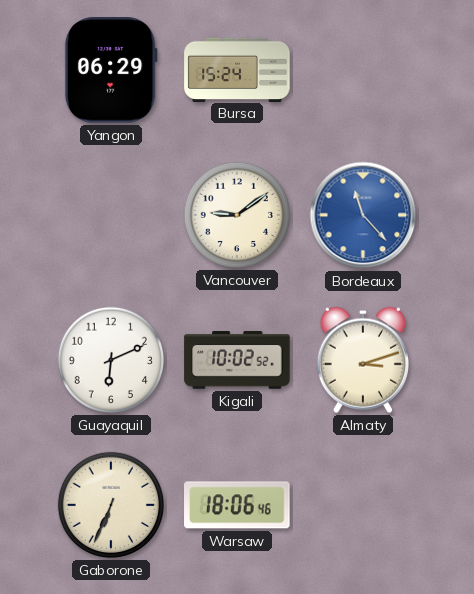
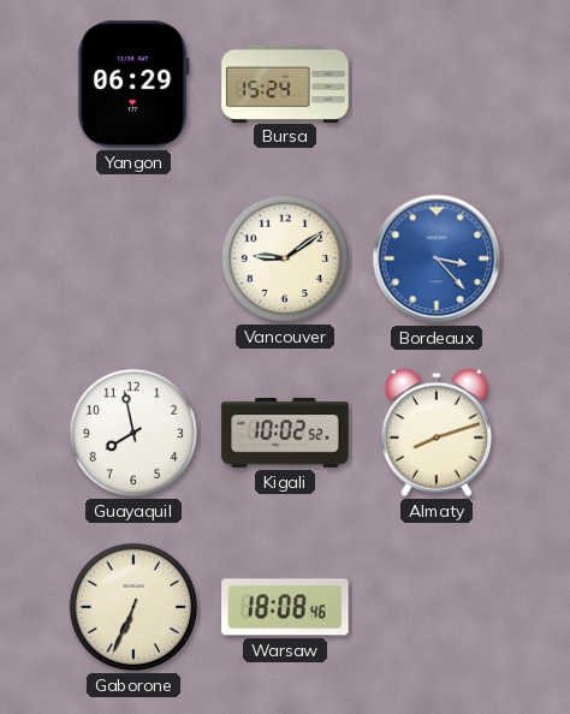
Bordeaux: 11:23 -> 3:23
Guayaquil: 6:11 -> 7:58
Almaty: 3:12 -> 8:12
Warsaw: 18:06 -> 18:08
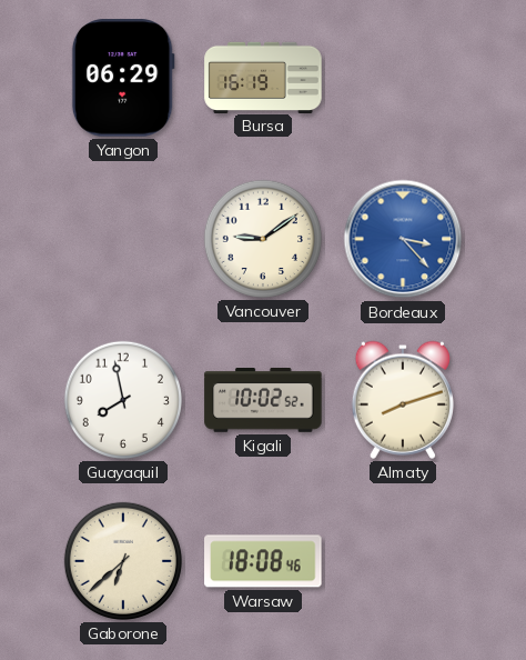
Bursa: 15:24 -> 16:19
Gaborone: 6:34 -> 6:38
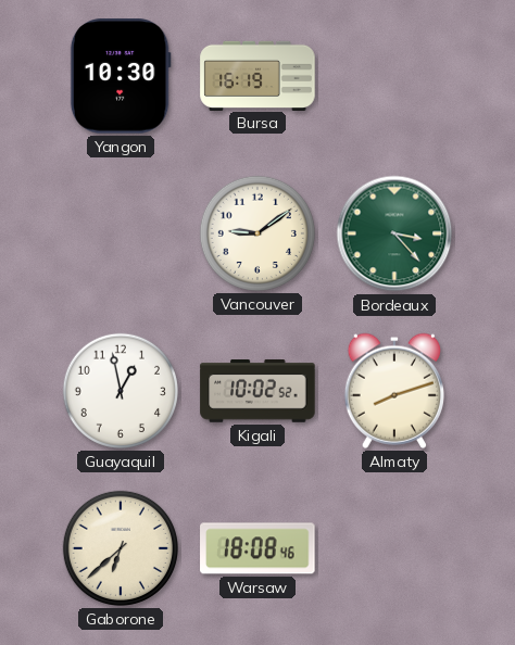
Yangon: 06:29 -> 10:30
Bordeaux dial: blue -> green
Guayaquil: 7:58 -> 12:58
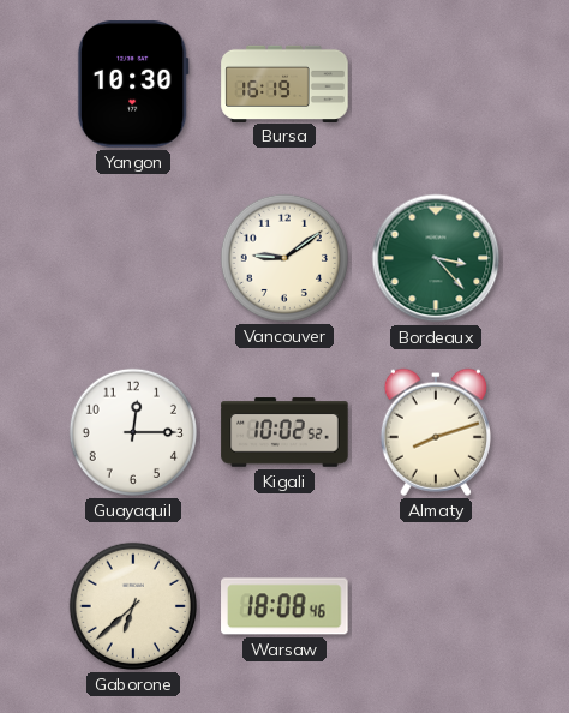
Guayaquil: 12:58 -> 12:15
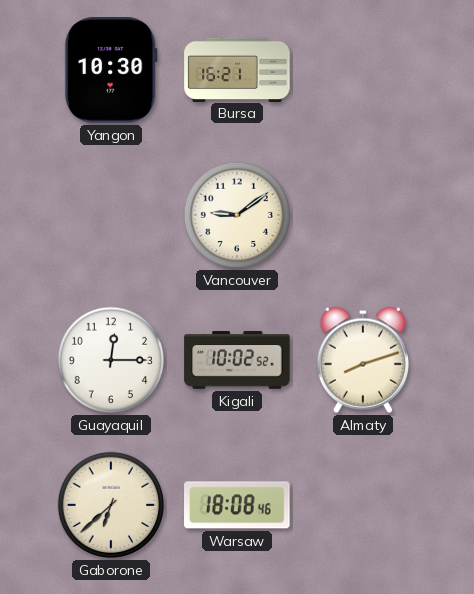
Bursa: 16:19 -> 16:21
Bordeaux: 3:23 -> none
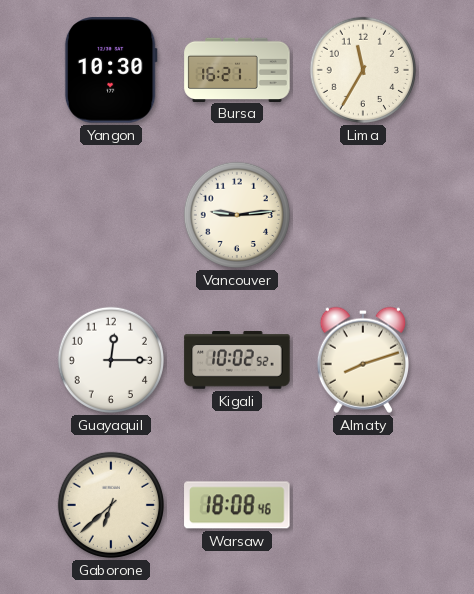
Lima: none -> 11:35
Vancouver: 9:09 -> 9:14
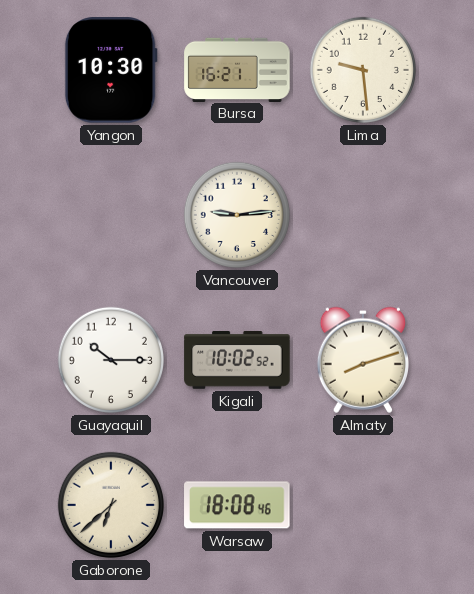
Lima: 11:35 -> 9:29
Guayaquil: 12:15 -> 10:15
